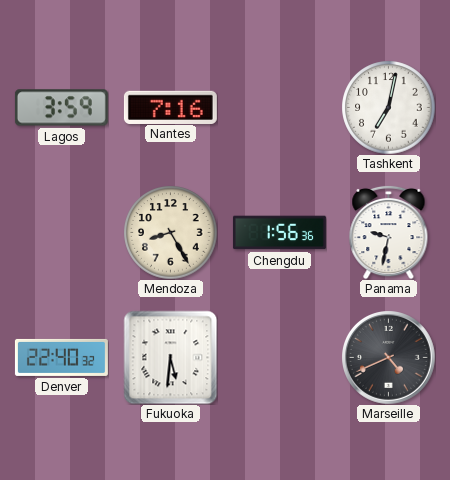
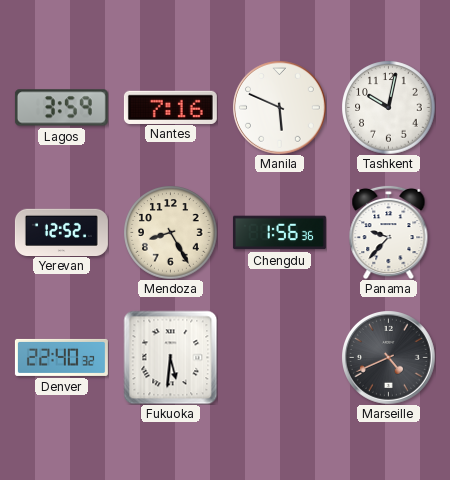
Manila: none -> 5:49
Tashkent: 7:02 -> 10:02
Yerevan: none -> 12:52
Panama: 9:32 -> 9:37
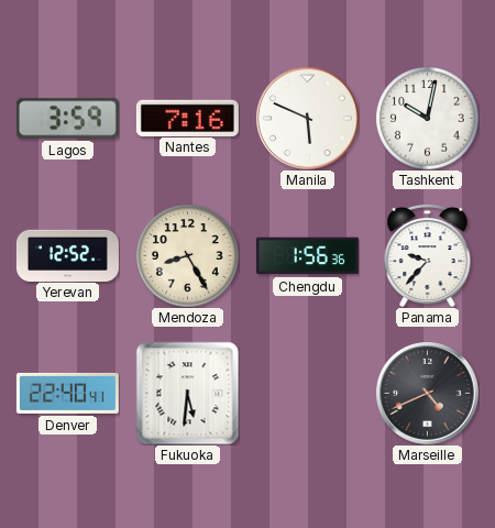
Denver: 22:40:32 -> 22:40:41
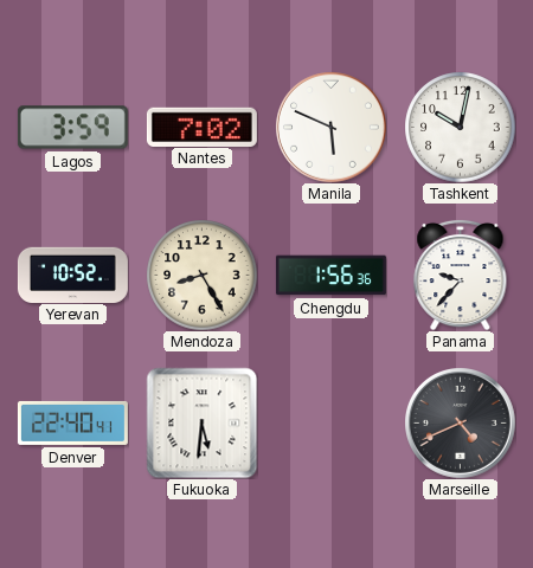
Nantes: 7:16 -> 7:02
Yerevan: 12:52 -> 10:52
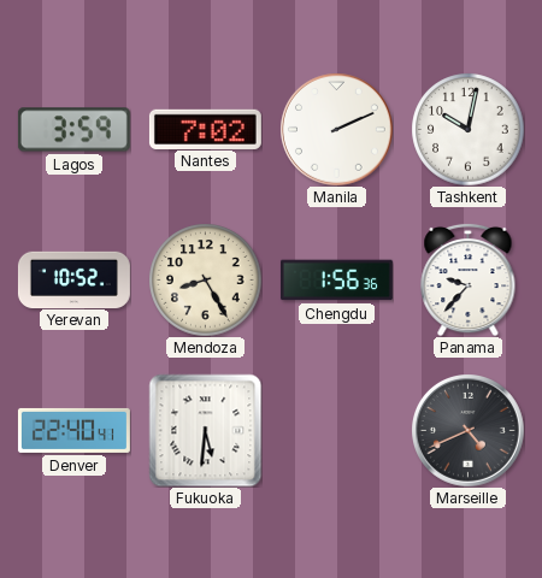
Manila: 5:49 -> 2:11
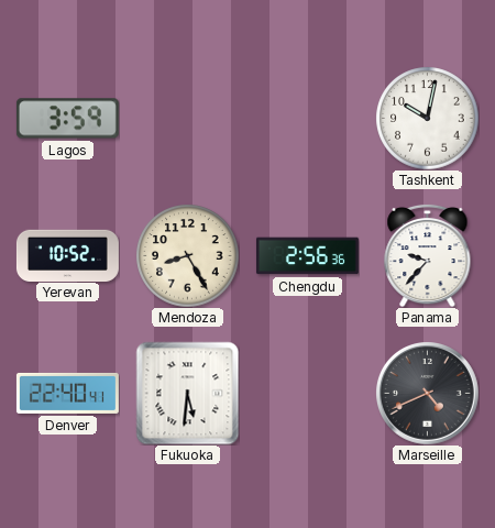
Nantes: 7:02 -> none
Manila: 2:11 -> none
Chengdu: 1:56 -> 2:56
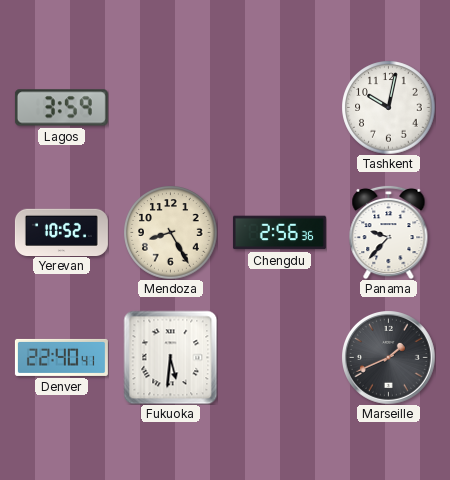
Marseille: 4:41 -> 1:41
